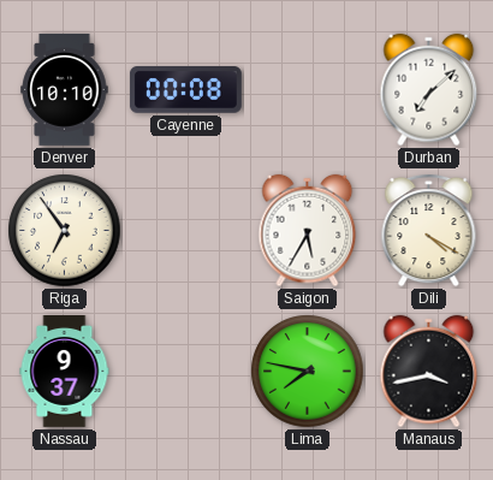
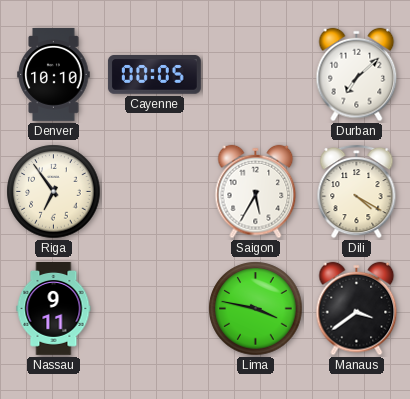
Cayenne: 00:08 -> 00:05
Nassau: 9:37 -> 9:11
Lima: 7:47 -> 3:47
Manaus: 3:43 -> 3:39
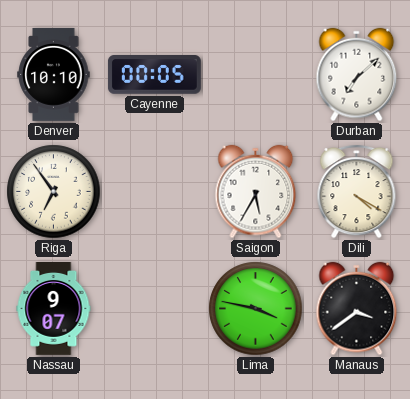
Nassau: 9:11 -> 9:07
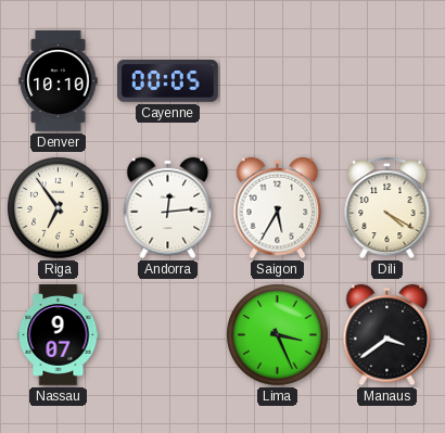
Durban: 7:08 -> none
Andorra: none -> 12:14
Lima: 3:47 -> 3:26
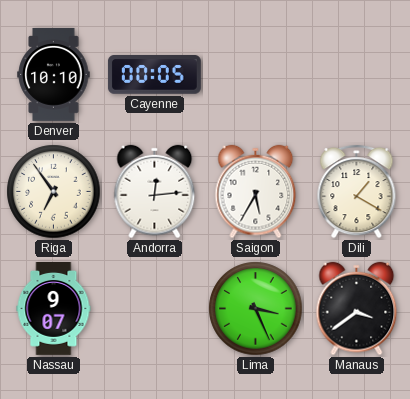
Dili: 4:20 -> 1:20
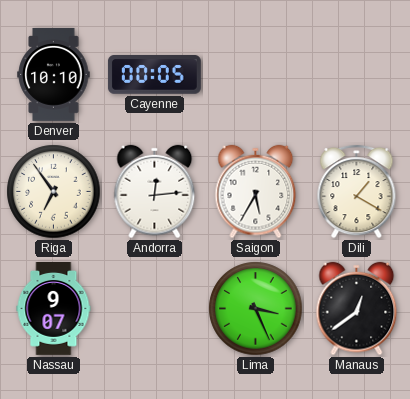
Manaus: 3:39 -> 12:39
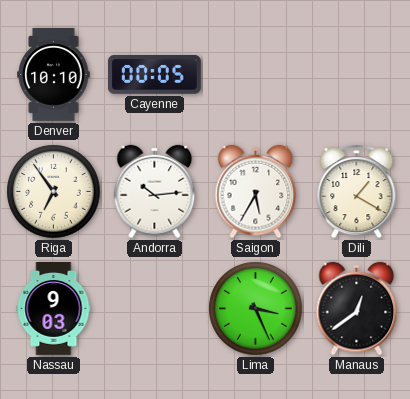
Andorra: 12:14 -> 10:14
Nassau: 9:07 -> 9:03
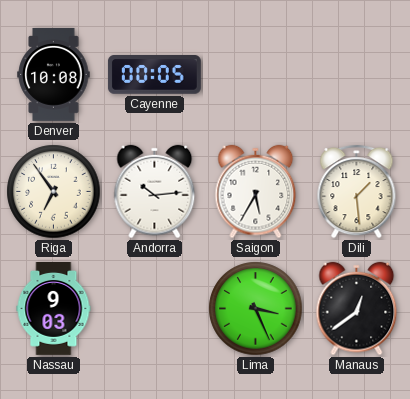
Denver: 10:10 -> 10:08
Dili: 1:20 -> 1:29
